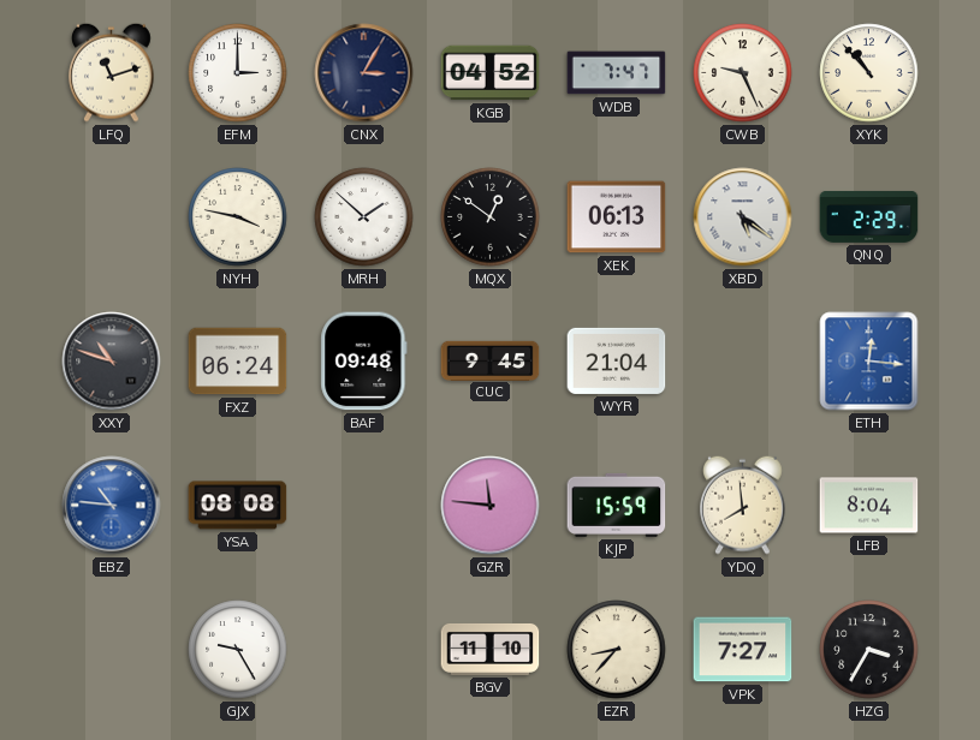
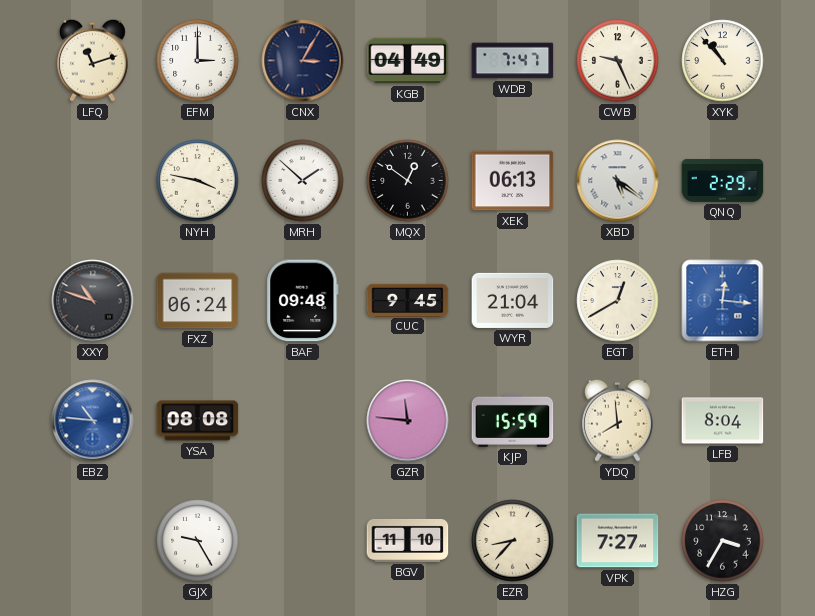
KGB: 04:52 -> 04:49
EGT: none -> 12:40
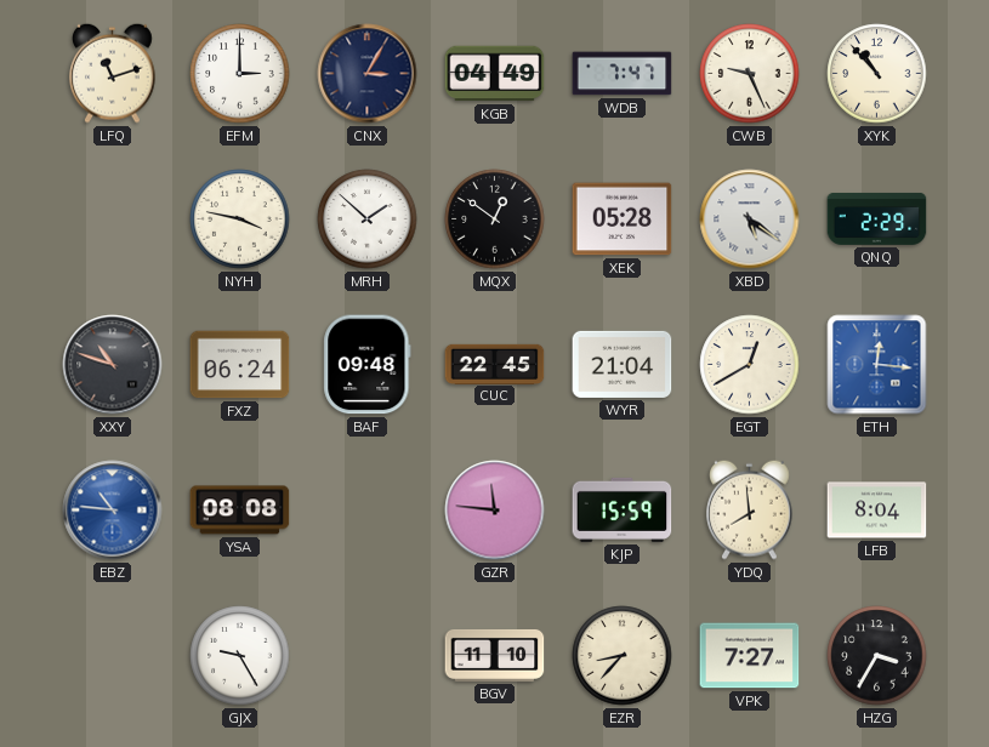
XEK: 06:13 -> 05:28
CUC: 9:45 -> 22:45
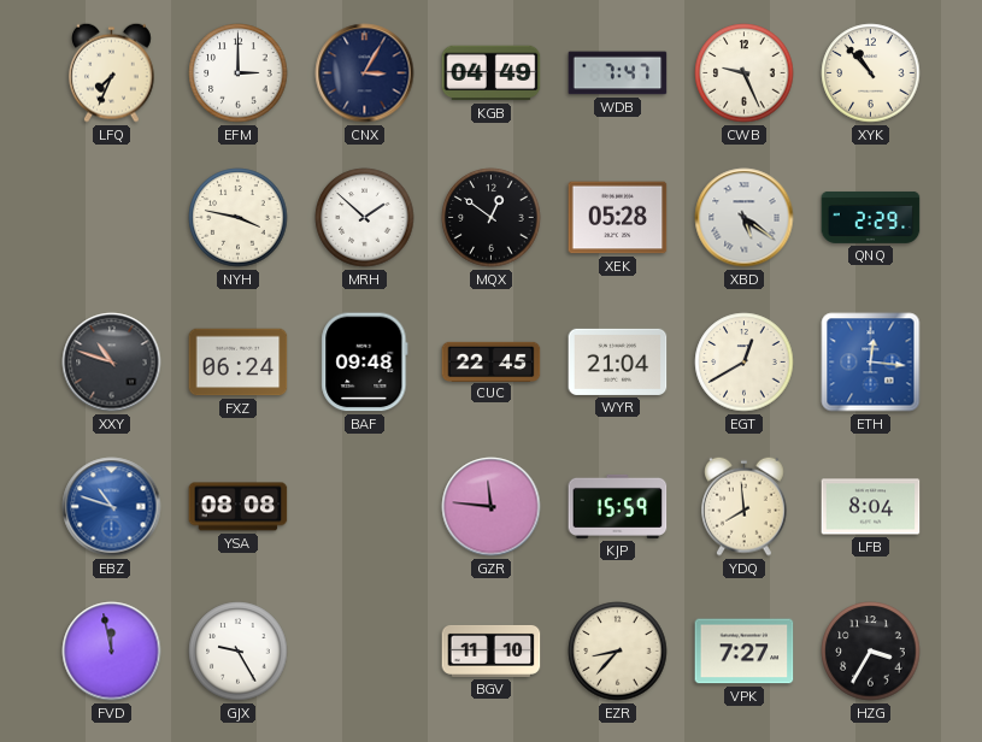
LFQ: 11:12 -> 7:34
EBZ: 10:46 -> 10:48
FVD: none -> 11:58
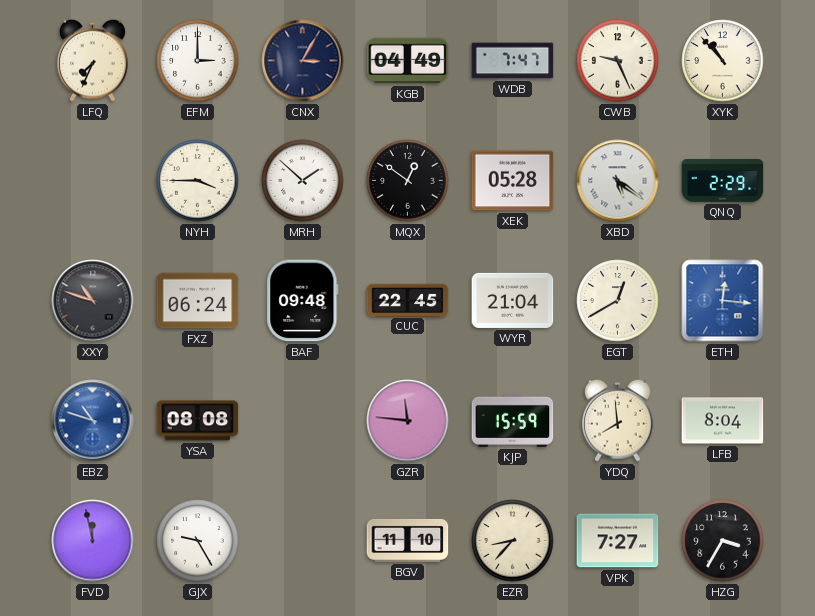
NYH: 3:47 -> 3:45
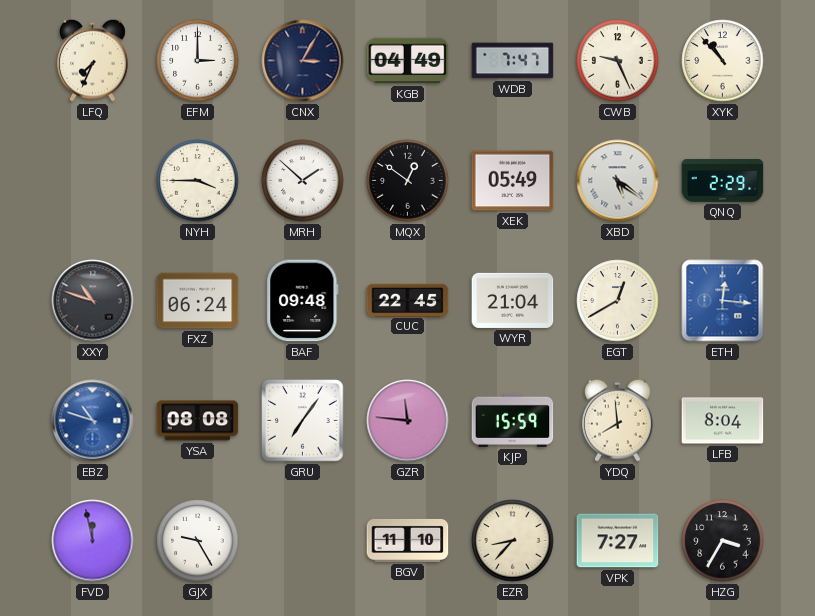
XEK: 05:28 -> 05:49
GRU: none -> 7:06
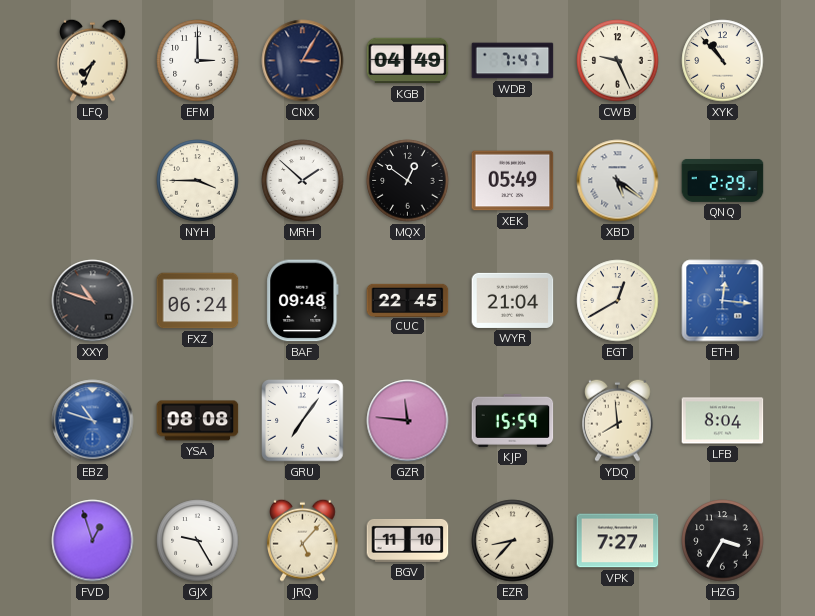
FVD: 11:58 -> 12:57
JRQ: none -> 5:07
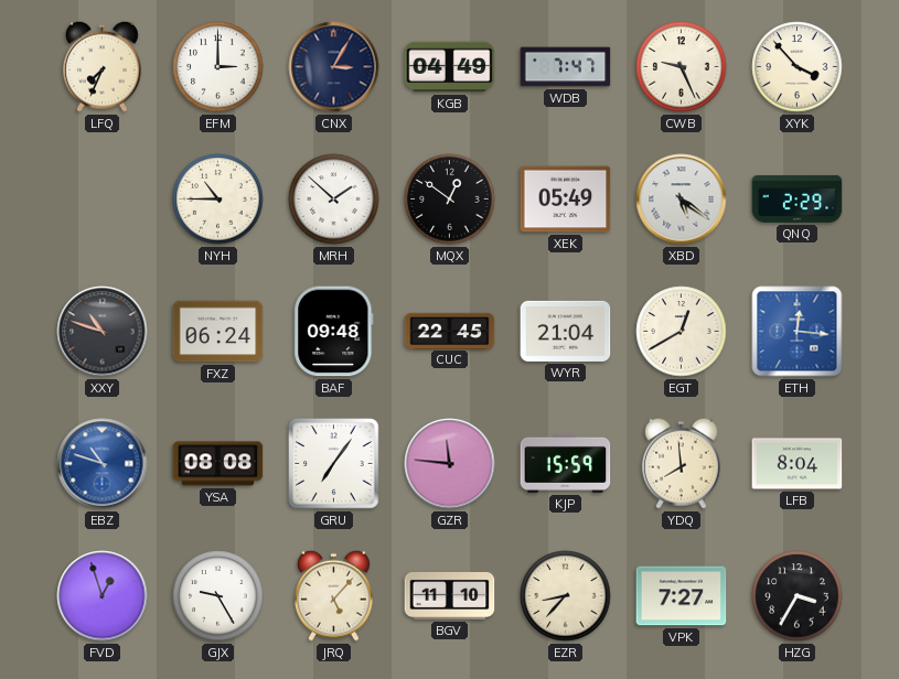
XYK: 10:53 -> 3:53
NYH: 3:45 -> 10:45
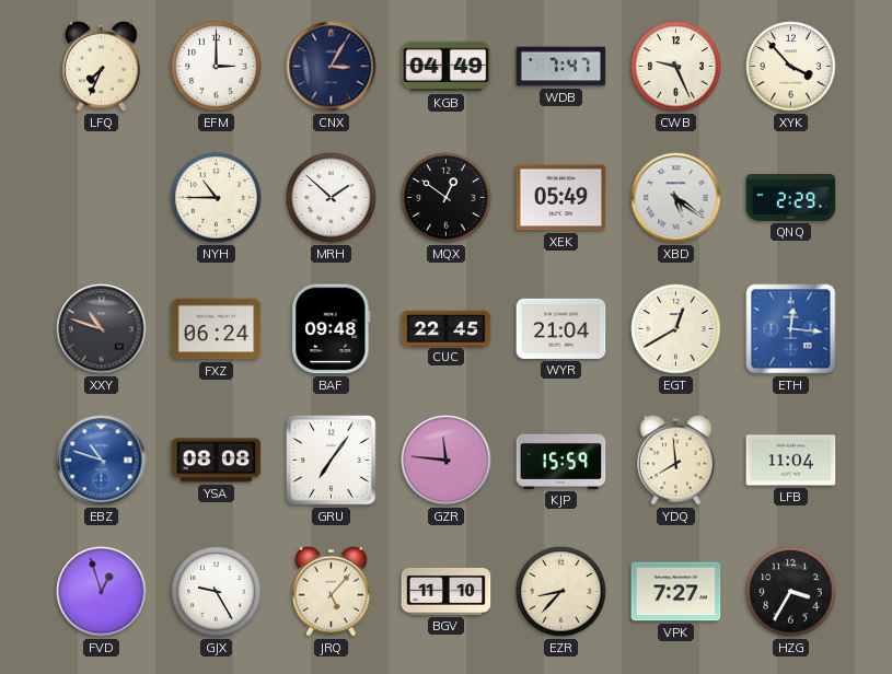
LFB: 8:04 -> 11:04
